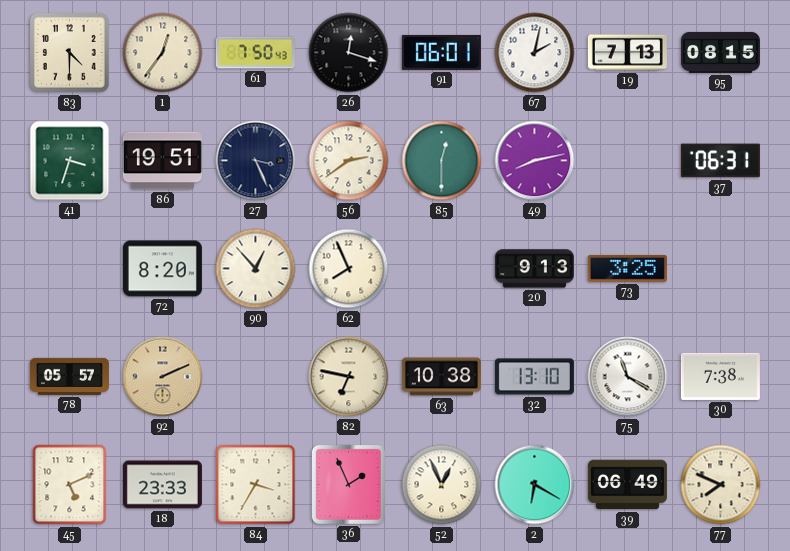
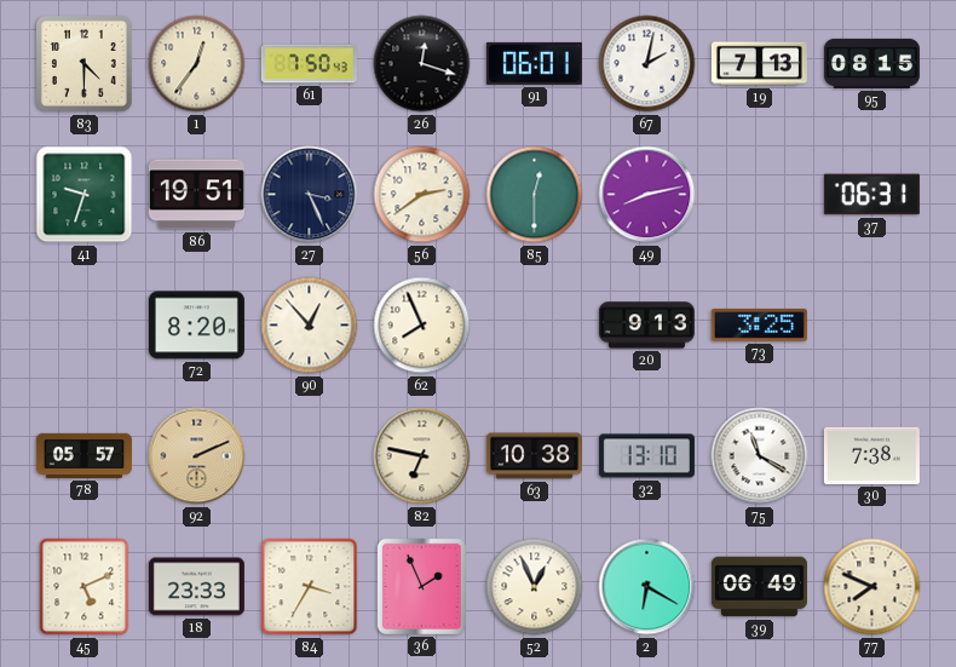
41: 3:33 -> 9:33
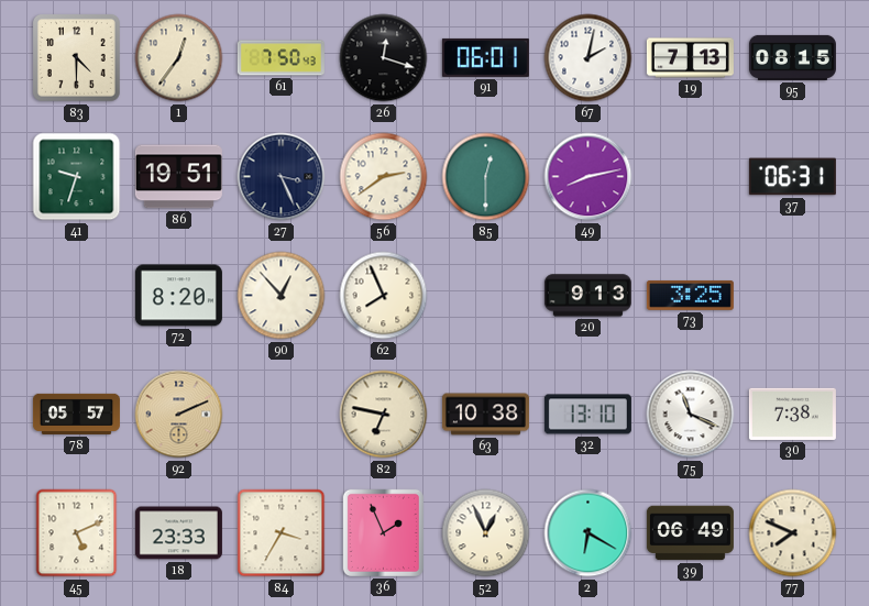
75: 11:20 -> 11:19
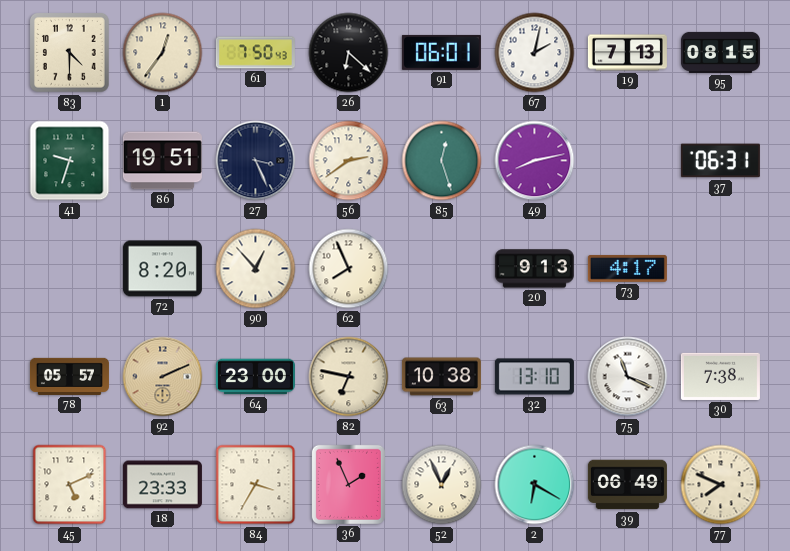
26: 12:18 -> 6:22
85: 12:30 -> 12:27
73: 3:25 -> 4:17
64: none -> 23:00
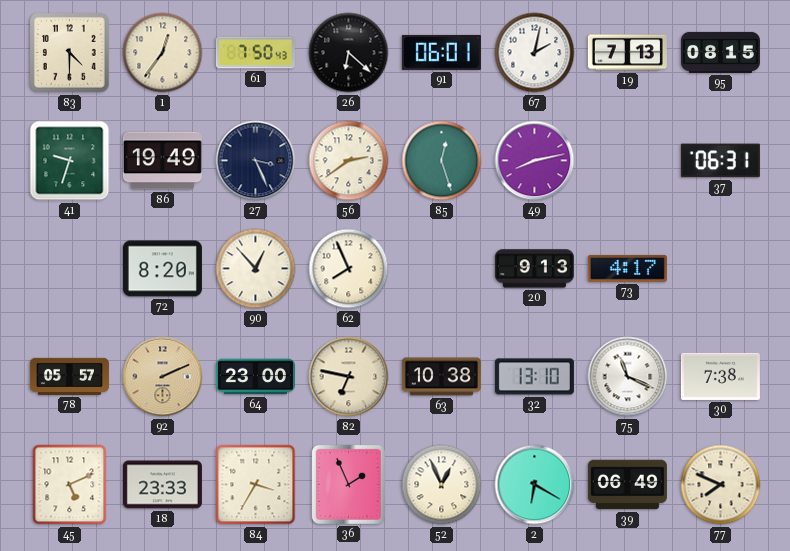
86: 19:51 -> 19:49
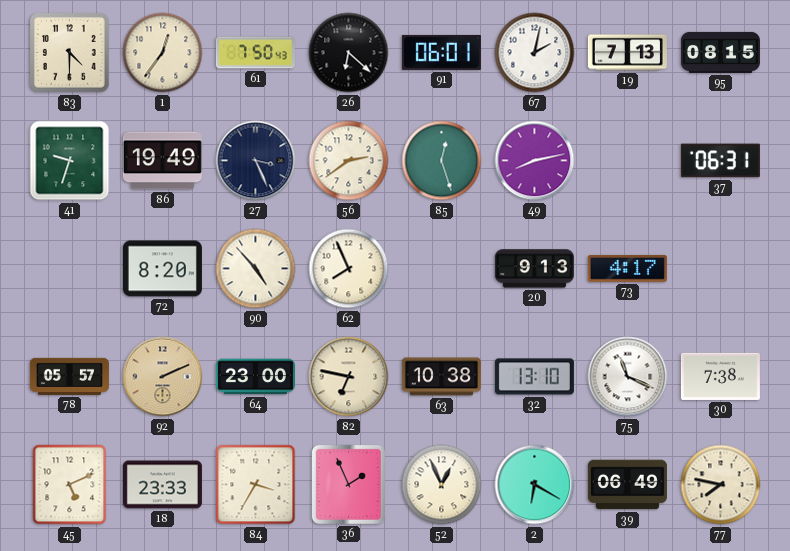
90: 12:53 -> 4:53
77: 7:49 -> 7:47
